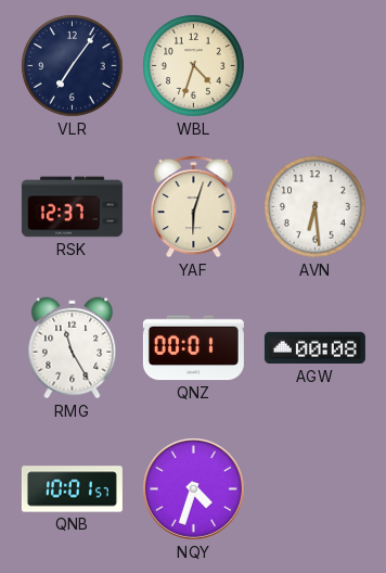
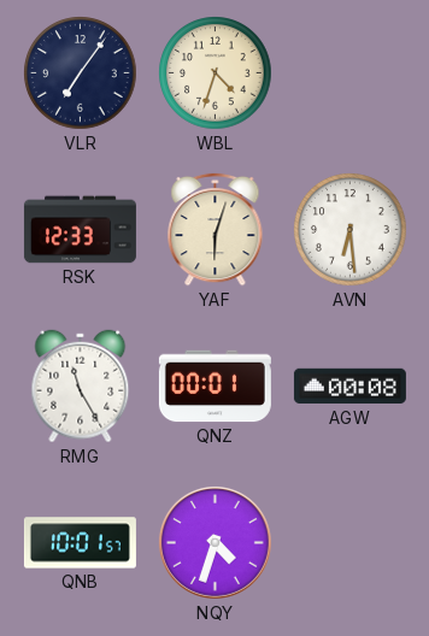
RSK: 12:37 -> 12:33
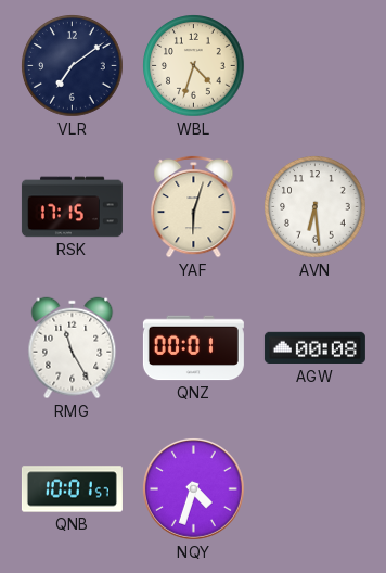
VLR: 7:06 -> 7:09
RSK: 12:33 -> 17:15
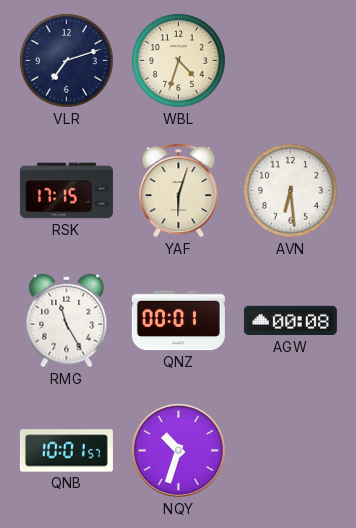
VLR: 7:09 -> 7:12
NQY: 4:33 -> 10:33
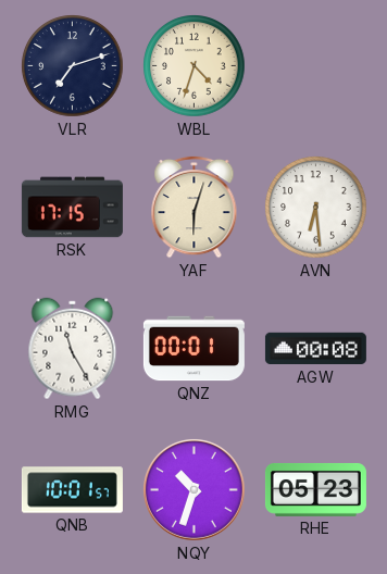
RHE: none -> 05:23
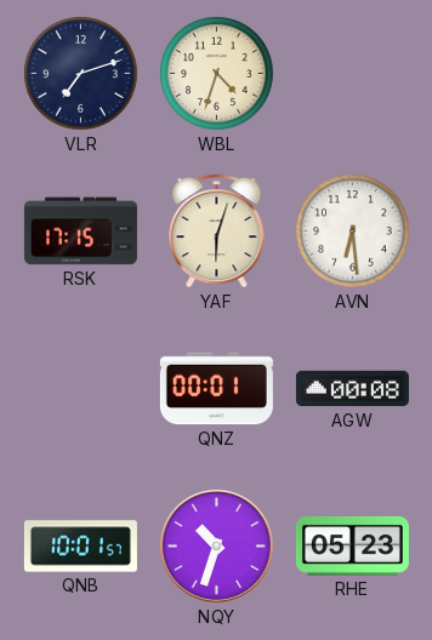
RMG: 11:25 -> none
